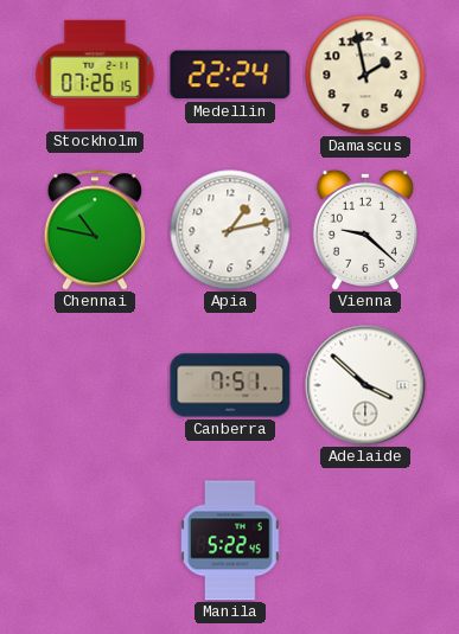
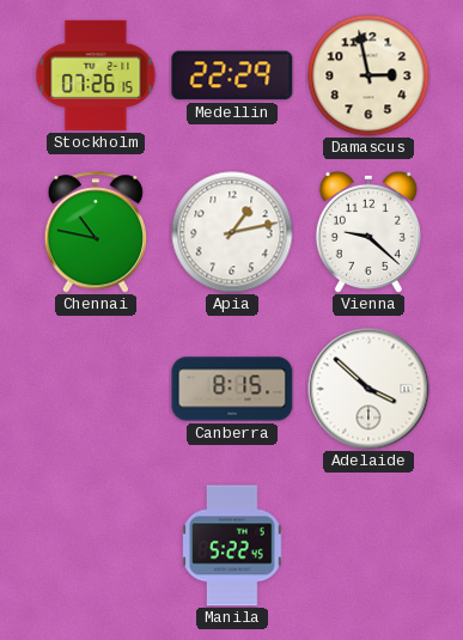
Medellin: 22:24 -> 22:29
Damascus: 1:58 -> 2:58
Canberra: 7:51 -> 8:15
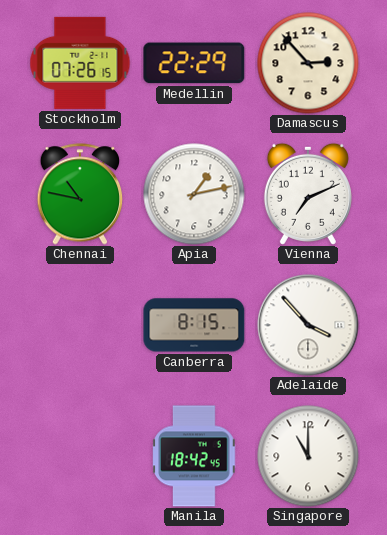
Damascus: 2:58 -> 2:53
Vienna: 9:22 -> 7:11
Adelaide: 3:52 -> 3:53
Manila: 5:22 -> 18:42
Singapore: none -> 11:00
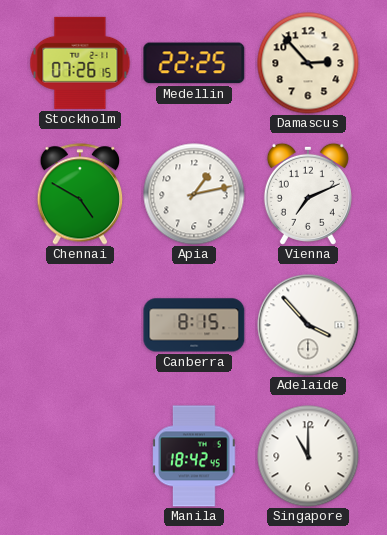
Medellin: 22:29 -> 22:25
Chennai: 10:47 -> 4:50
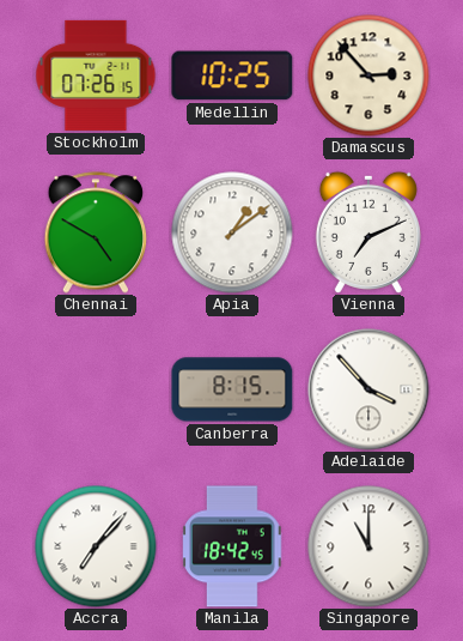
Medellin: 22:25 -> 10:25
Apia: 1:13 -> 1:09
Accra: none -> 7:07
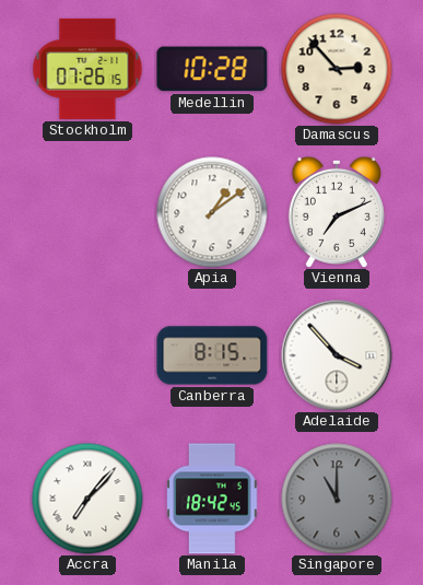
Medellin: 10:25 -> 10:28
Chennai: 4:50 -> none
Singapore dial: white -> grey
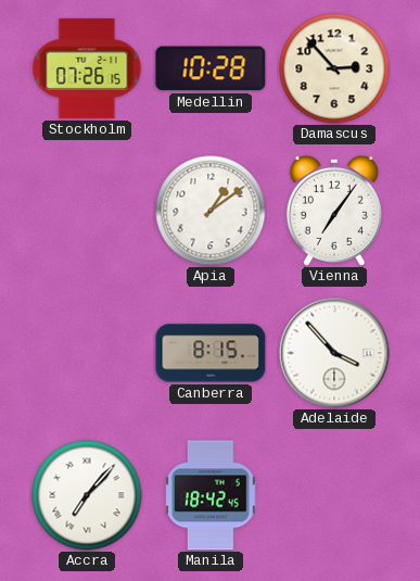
Vienna: 7:11 -> 7:06
Singapore: 11:00 -> none
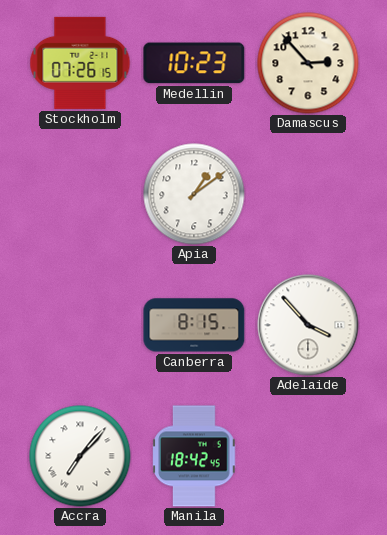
Medellin: 10:28 -> 10:23
Vienna: 7:06 -> none
